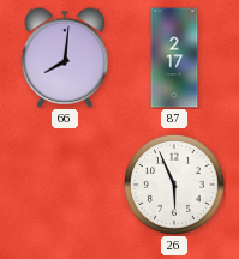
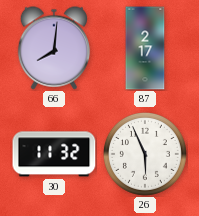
30: none -> 11:32
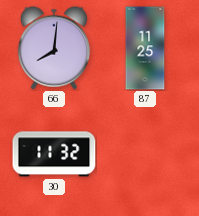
87: 2:17 -> 11:25
26: 5:56 -> none
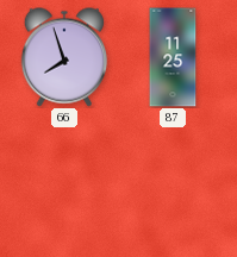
66: 8:01 -> 7:57
30: 11:32 -> none
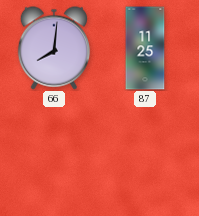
66: 7:57 -> 8:01
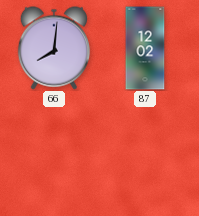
87: 11:25 -> 12:02
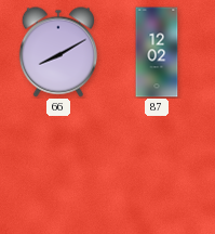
66: 8:01 -> 8:10
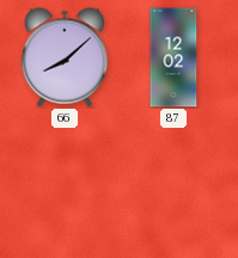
66: 8:10 -> 8:08
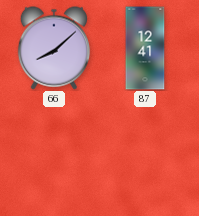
87: 12:02 -> 12:41
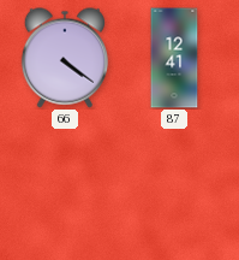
66: 8:08 -> 4:21
